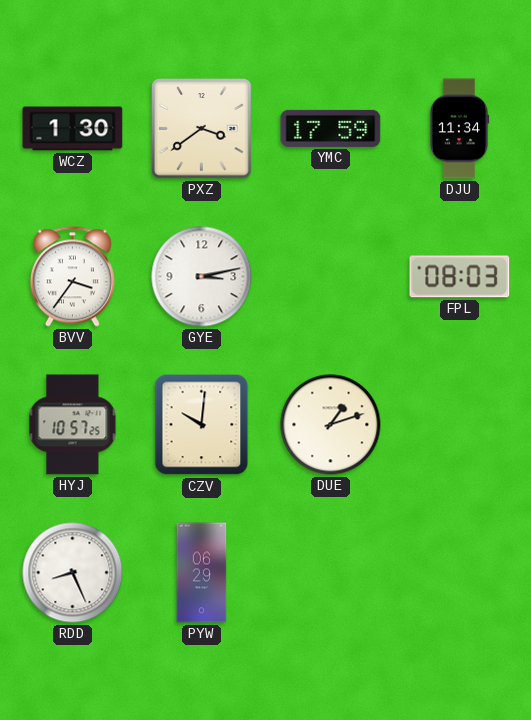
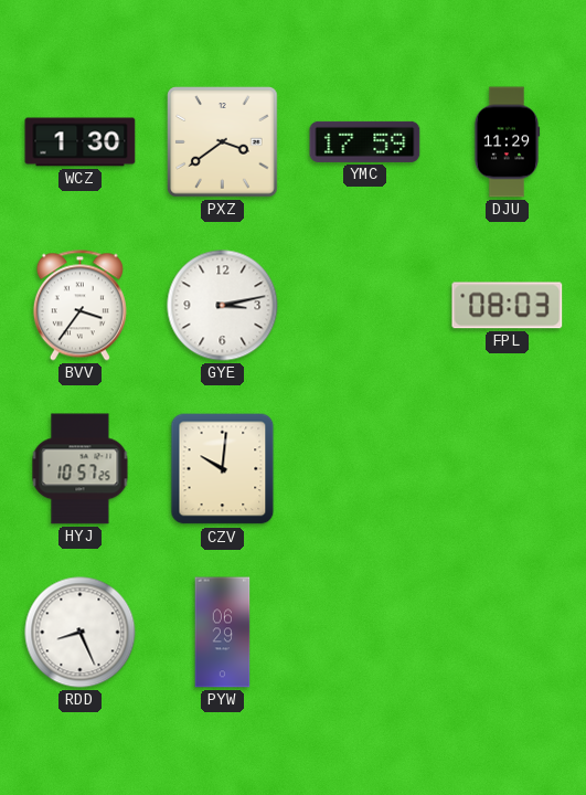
DJU: 11:34 -> 11:29
DUE: 1:12 -> none
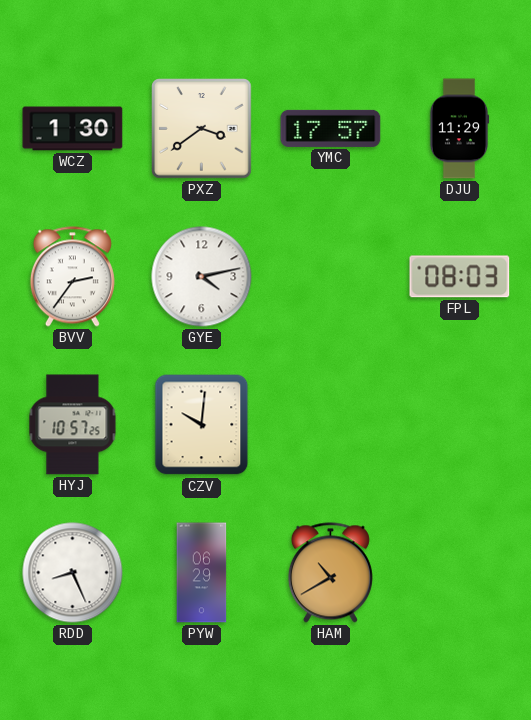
YMC: 17:59 -> 17:57
BVV: 3:36 -> 2:36
GYE: 3:13 -> 4:13
HAM: none -> 10:40
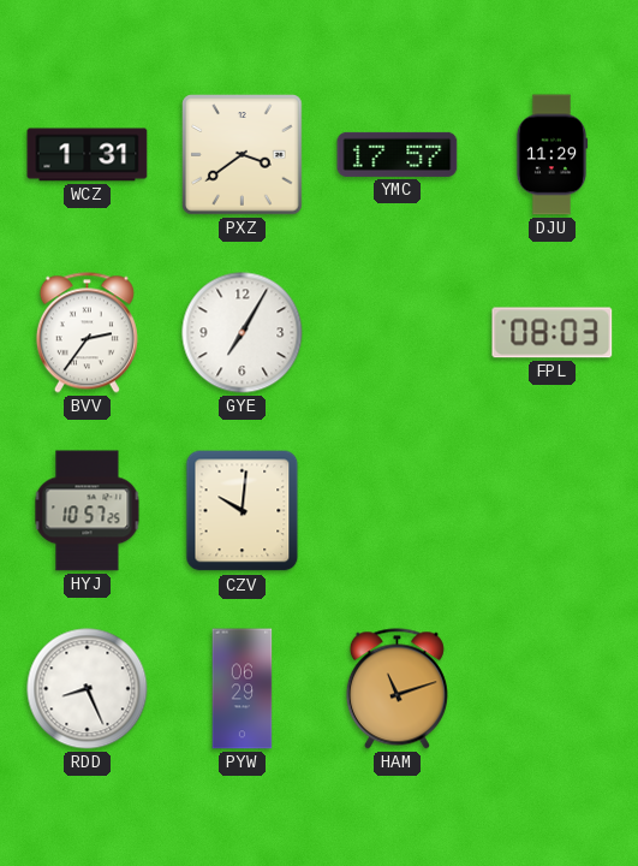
WCZ: 1:30 -> 1:31
GYE: 4:13 -> 7:05
HAM: 10:40 -> 11:12
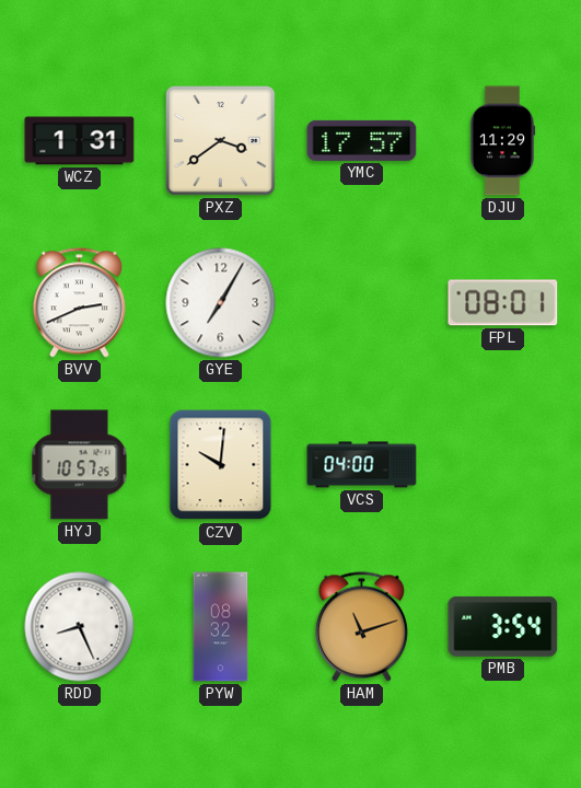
BVV: 2:36 -> 2:41
FPL: 08:03 -> 08:01
VCS: none -> 04:00
PYW: 06:29 -> 08:32
PMB: none -> 3:54
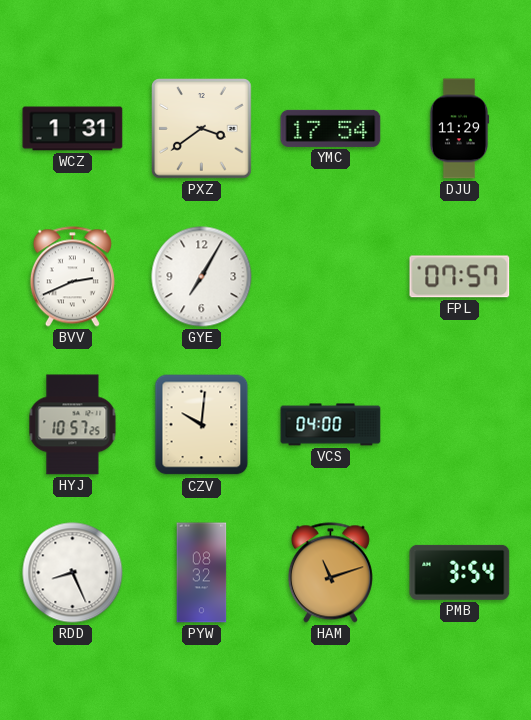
YMC: 17:57 -> 17:54
FPL: 08:01 -> 07:57
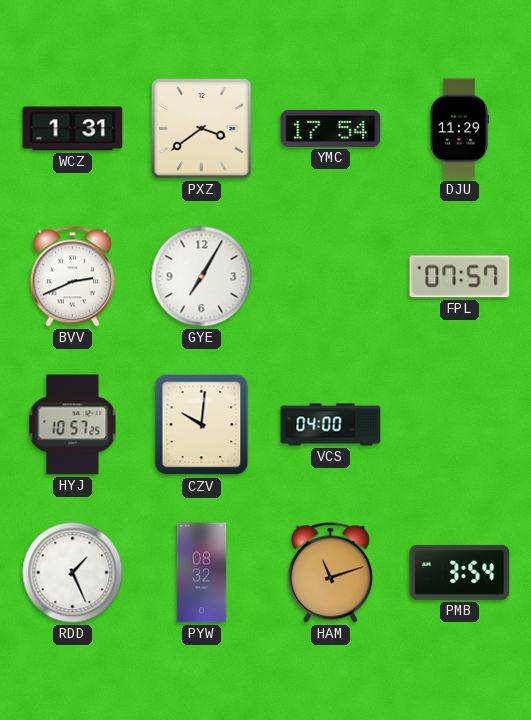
RDD: 8:26 -> 1:26
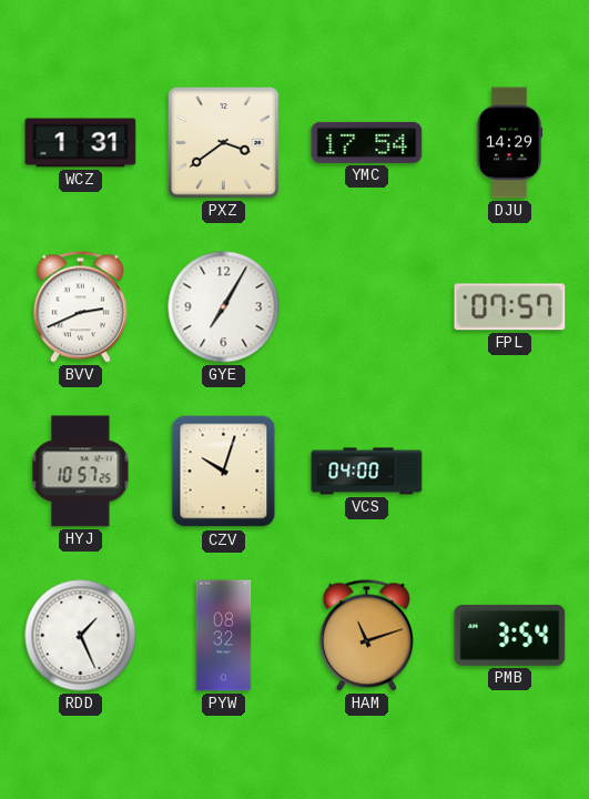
DJU: 11:29 -> 14:29
CZV: 10:01 -> 10:03
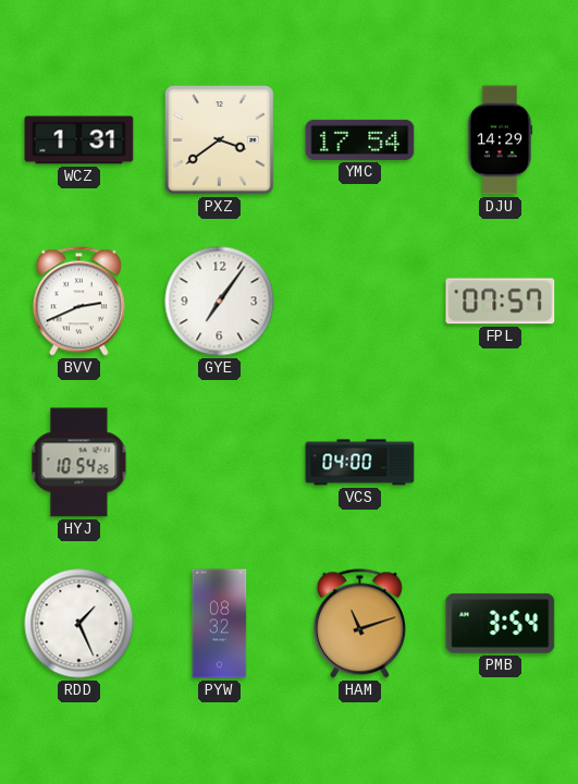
GYE: 7:05 -> 7:06
HYJ: 10:57 -> 10:54
CZV: 10:03 -> none
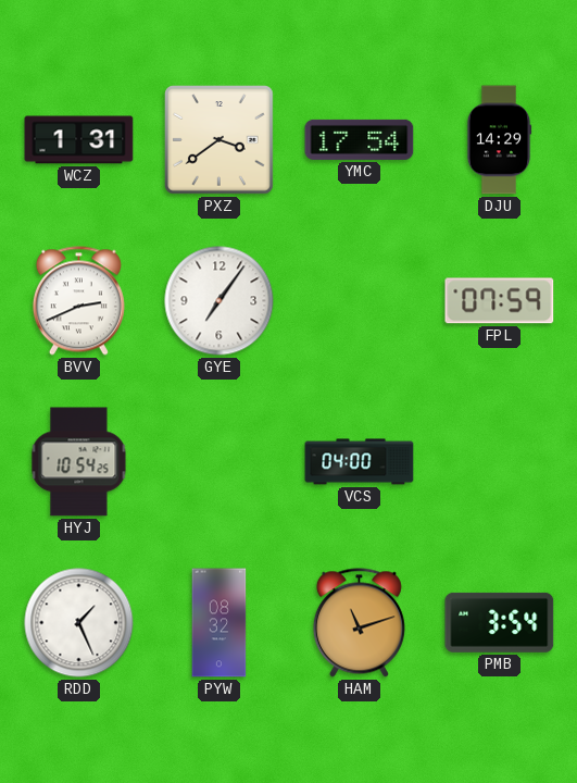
FPL: 07:57 -> 07:59
